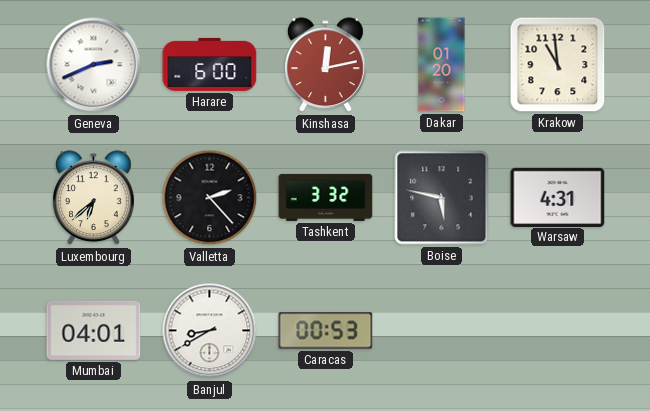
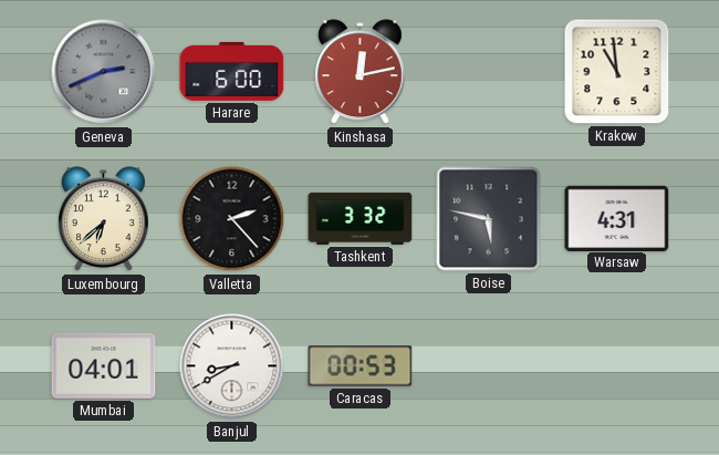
Geneva dial: white -> grey
Dakar: 01:20 -> none
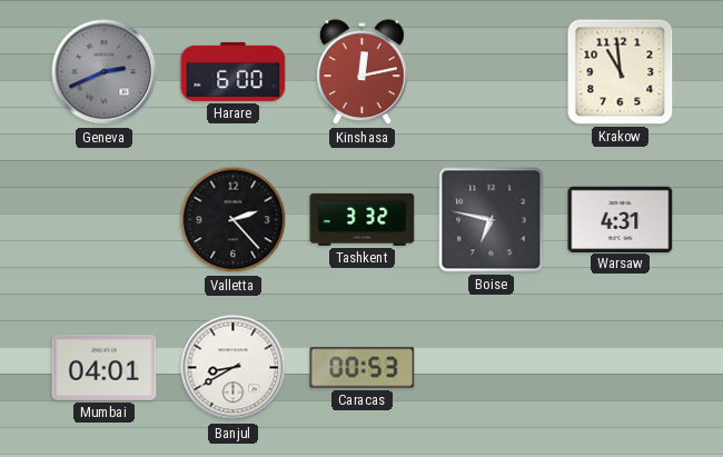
Luxembourg: 6:38 -> none
Boise: 5:47 -> 6:47
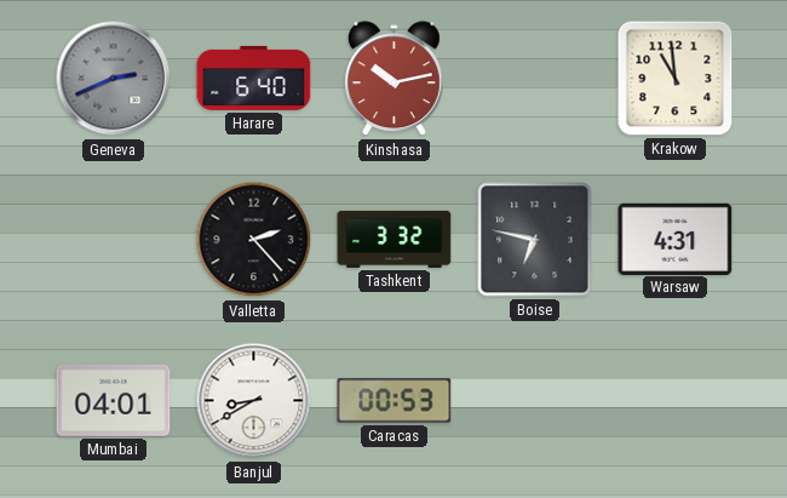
Harare: 6:00 -> 6:40
Kinshasa: 12:13 -> 10:13
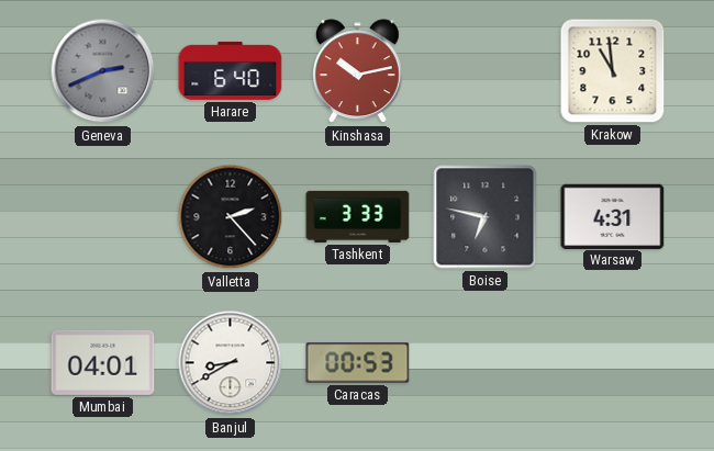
Tashkent: 3:32 -> 3:33
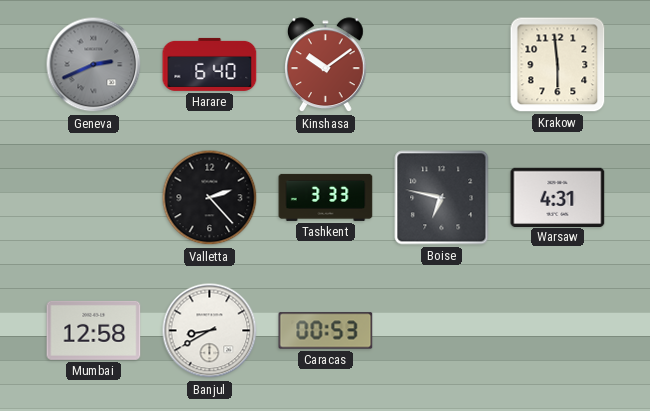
Kinshasa: 10:13 -> 10:09
Krakow: 10:59 -> 5:59
Mumbai: 04:01 -> 12:58
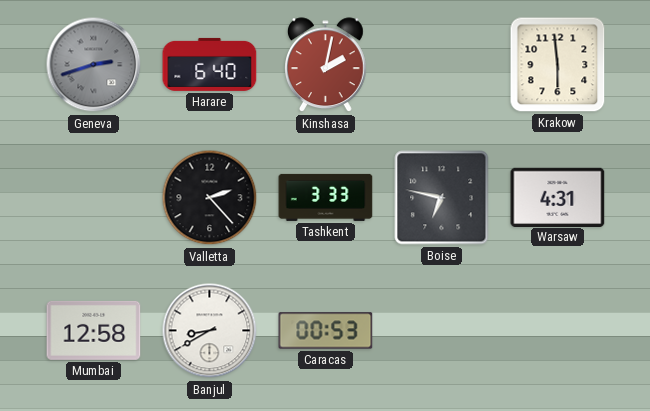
Geneva: 2:41 -> 2:42
Kinshasa: 10:09 -> 2:02
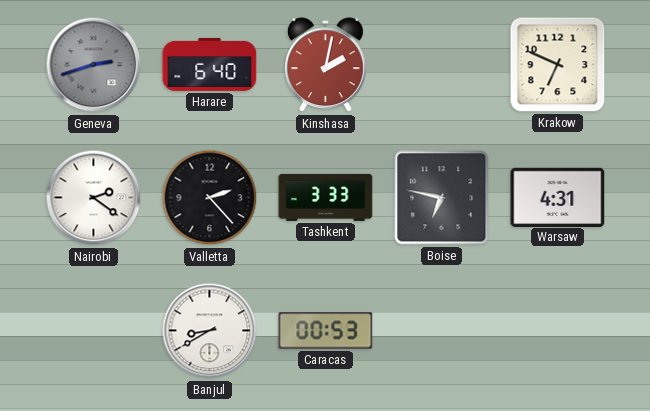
Krakow: 5:59 -> 6:49
Nairobi: none -> 2:21
Mumbai: 12:58 -> none
